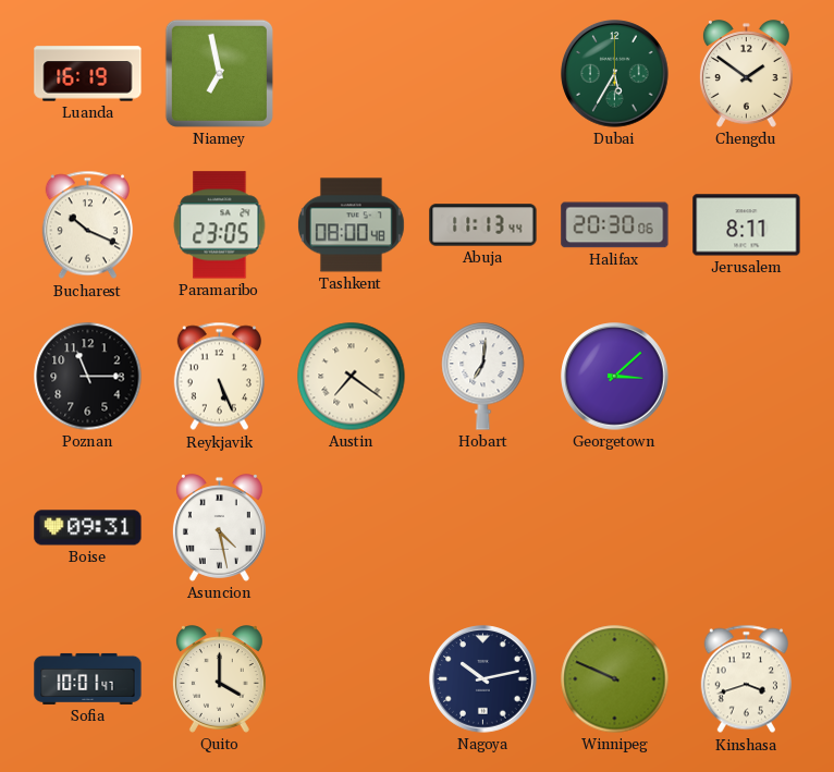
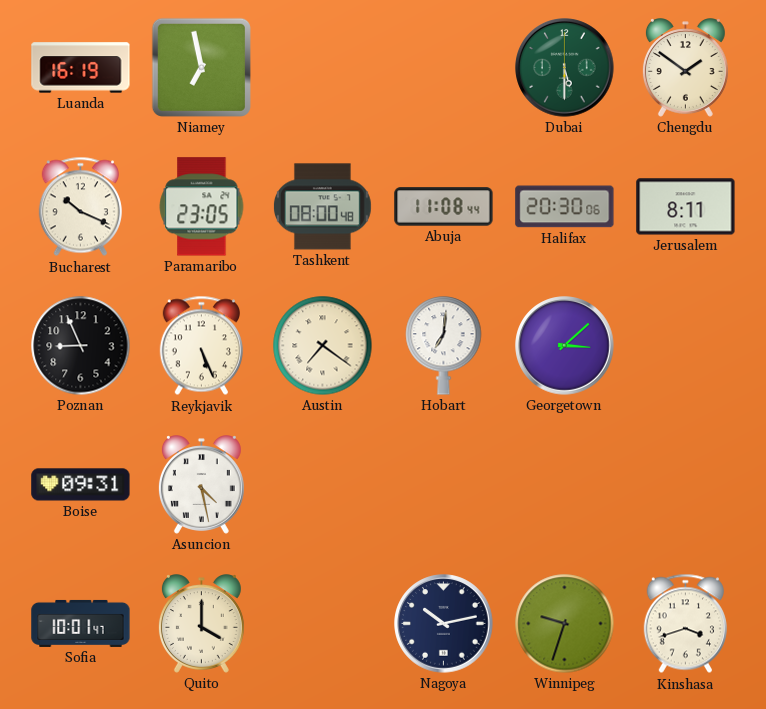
Dubai: 5:35 -> 5:30
Abuja: 11:13 -> 11:08
Poznan: 11:15 -> 8:56
Winnipeg: 9:49 -> 9:33
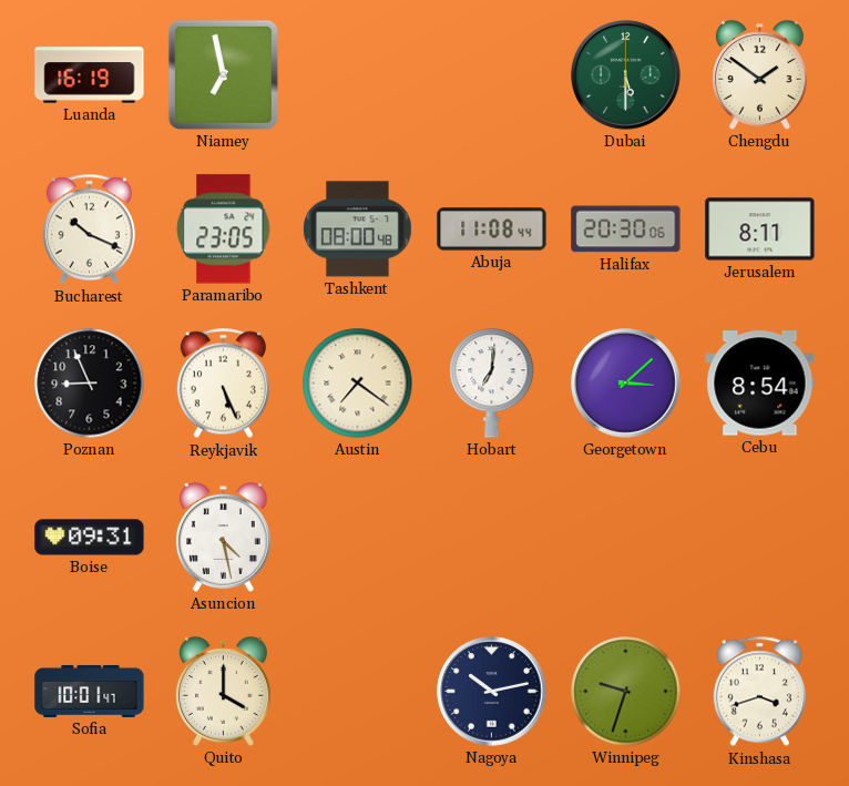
Cebu: none -> 8:54
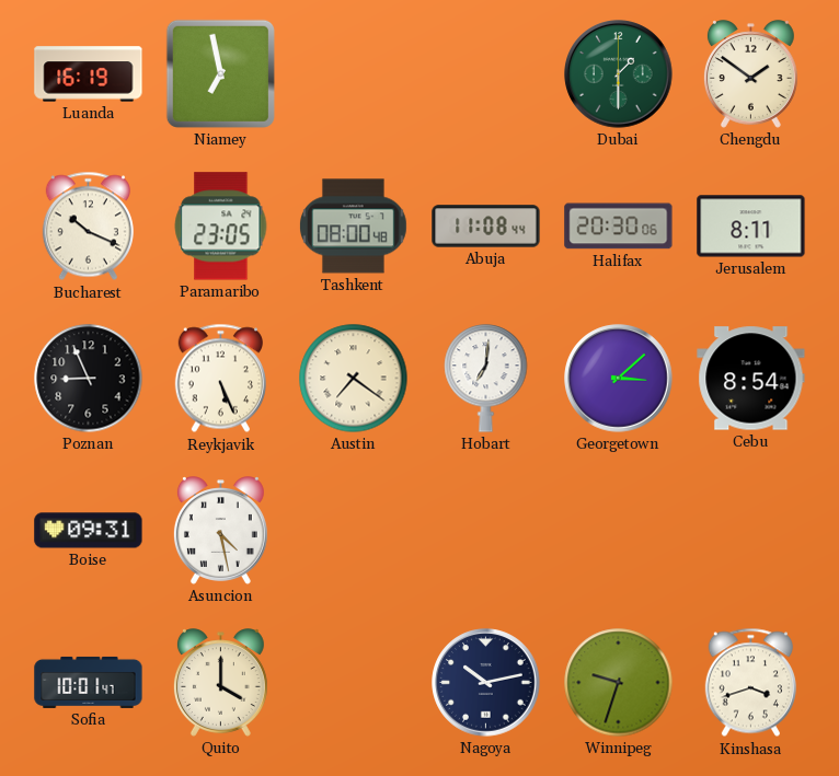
Dubai: 5:30 -> 1:30
